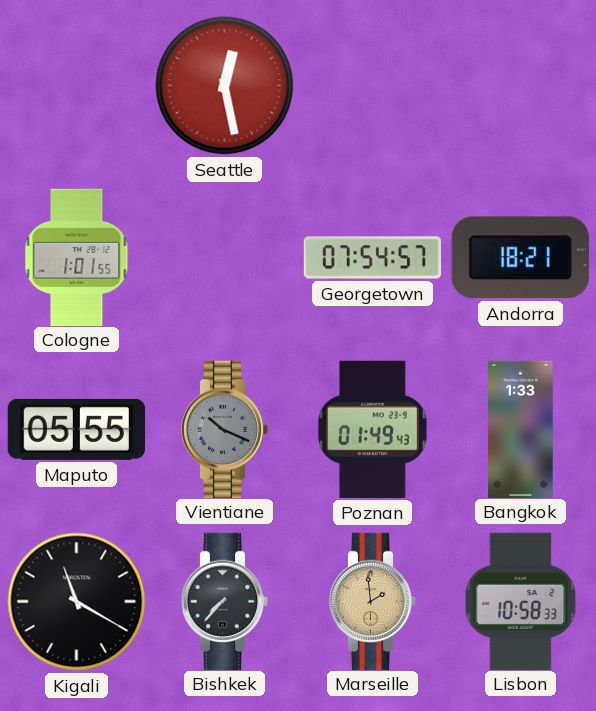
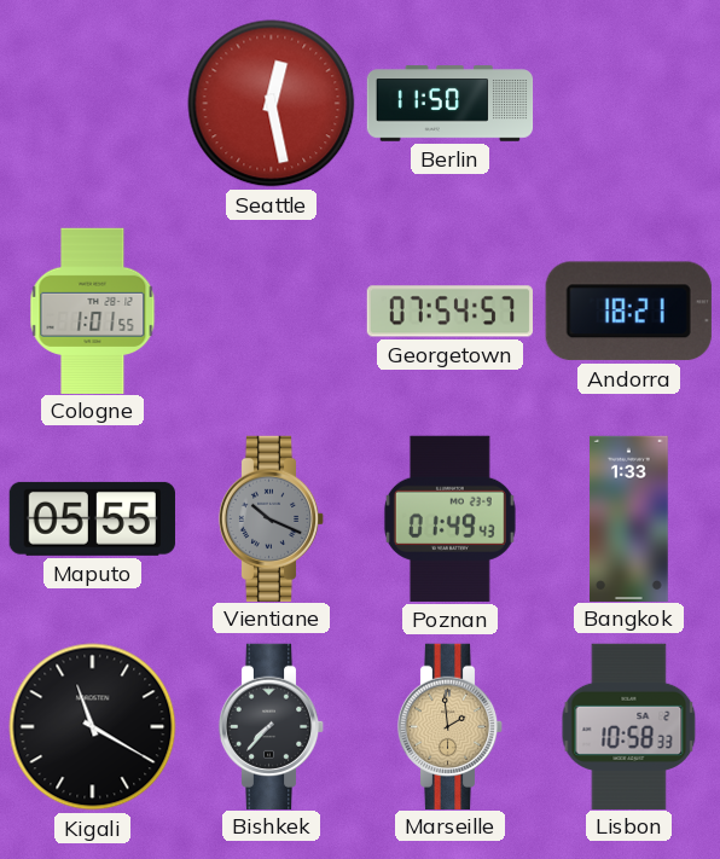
Berlin: none -> 11:50
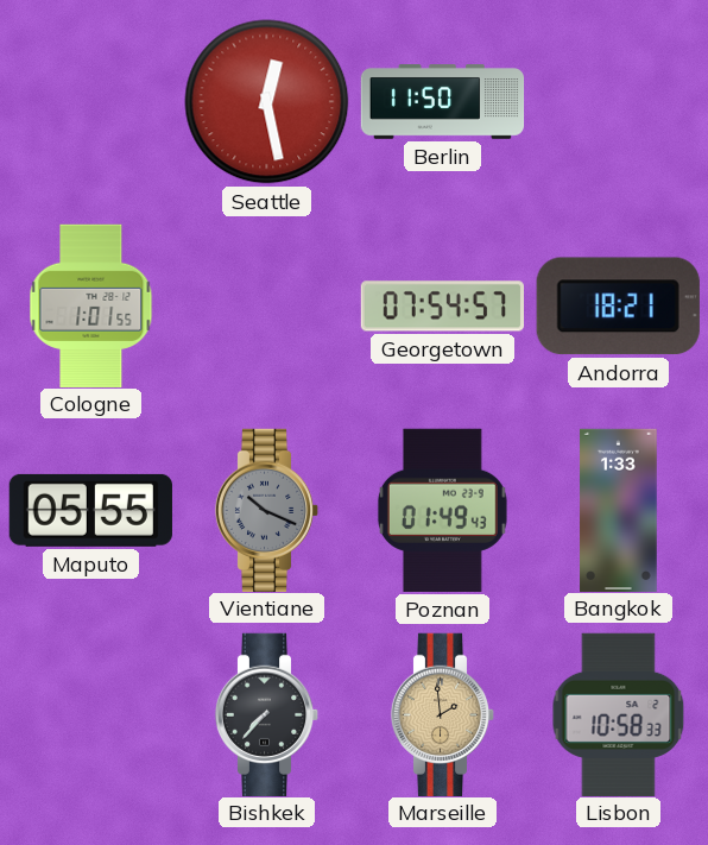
Kigali: 11:20 -> none
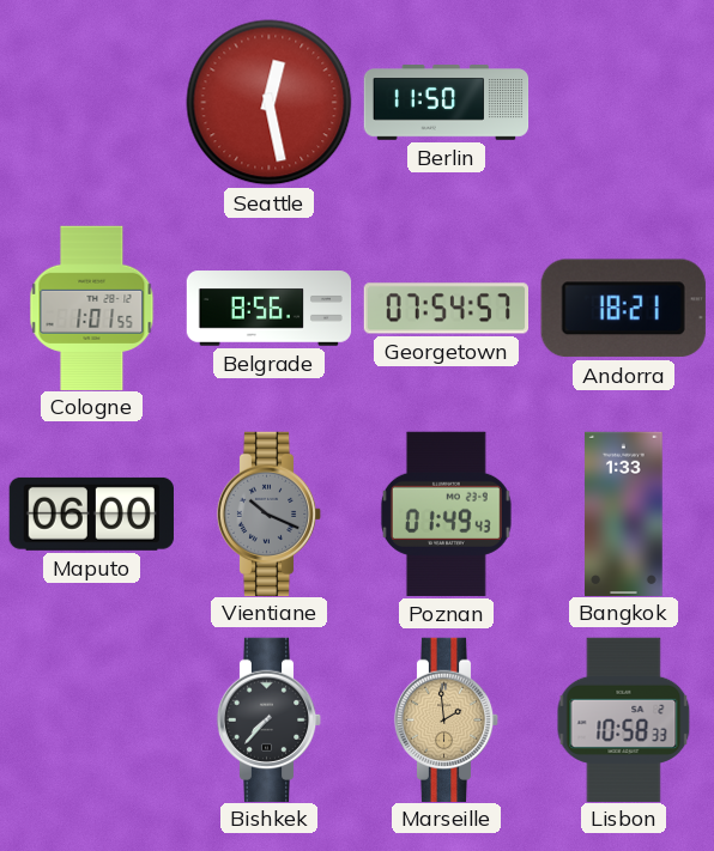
Belgrade: none -> 8:56
Maputo: 05:55 -> 06:00
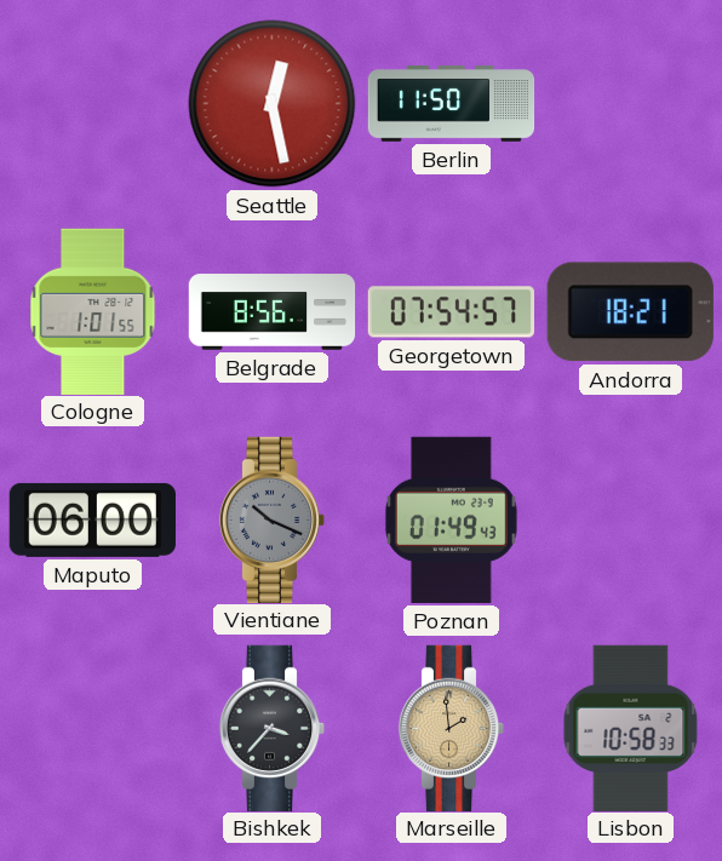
Bangkok: 1:33 -> none
Bishkek: 7:37 -> 3:37
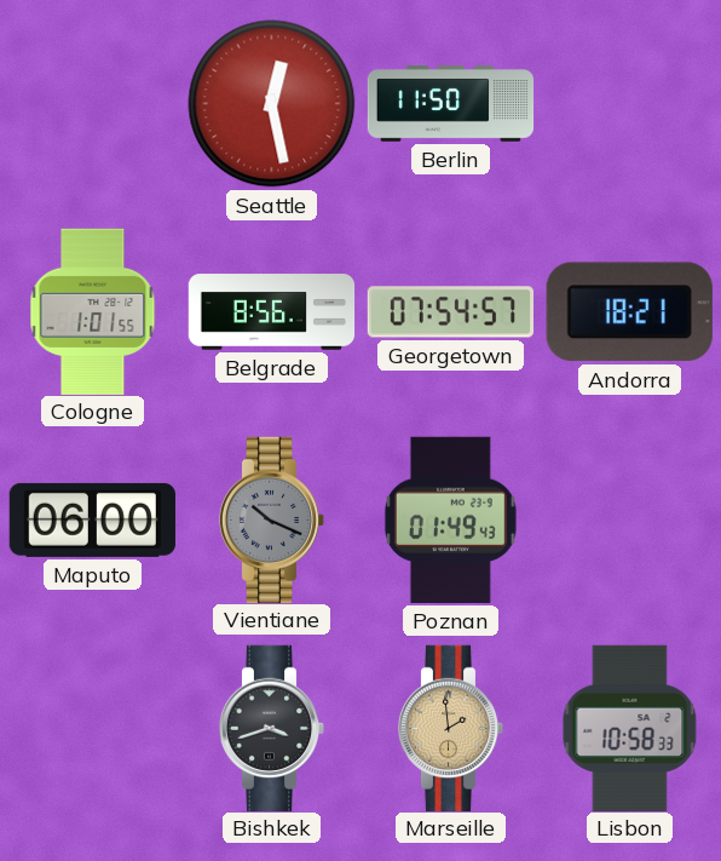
Bishkek: 3:37 -> 3:42
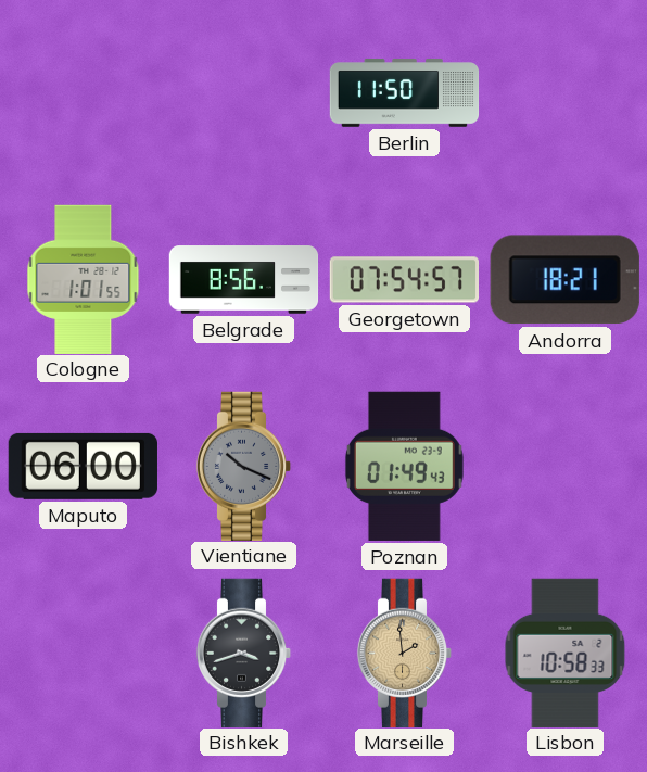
Seattle: 12:28 -> none
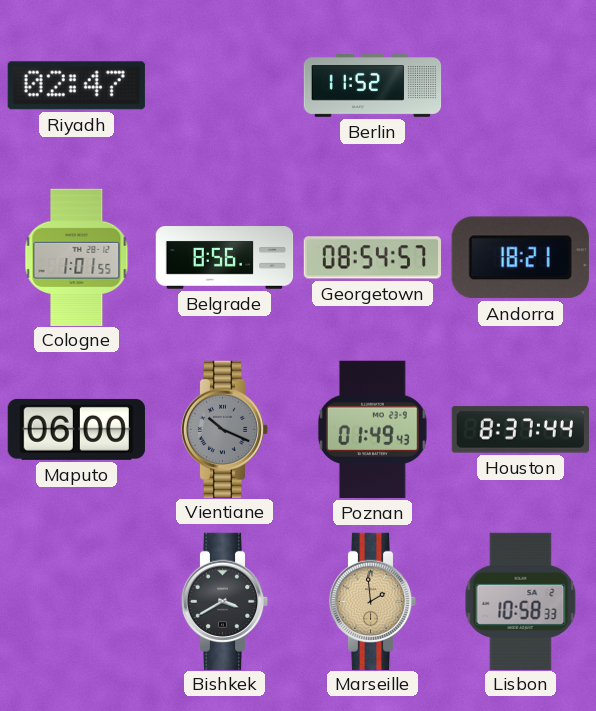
Riyadh: none -> 02:47
Berlin: 11:50 -> 11:52
Georgetown: 07:54 -> 08:54
Houston: none -> 8:37
Bishkek: 3:42 -> 3:40
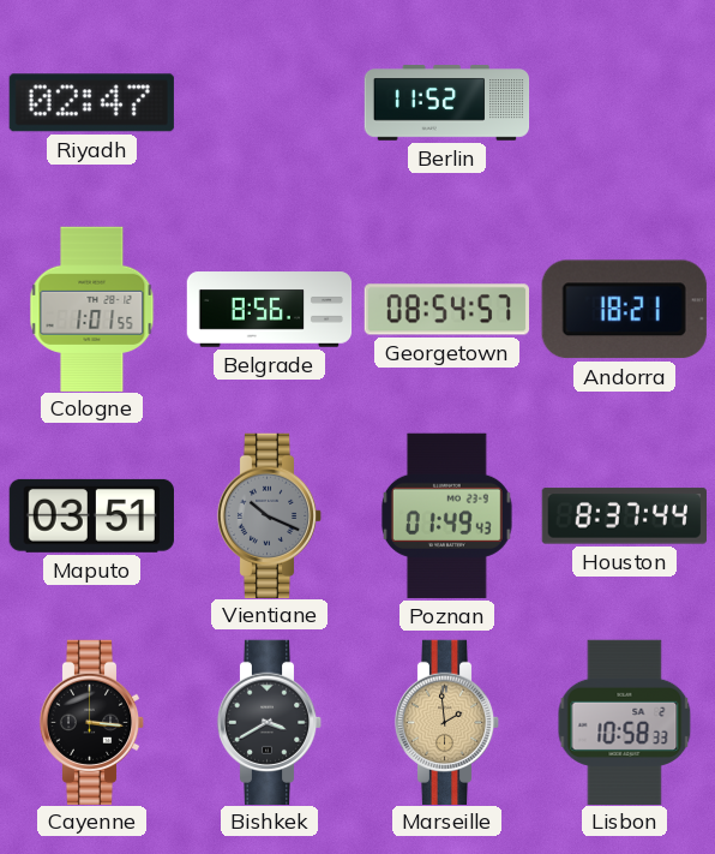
Maputo: 06:00 -> 03:51
Cayenne: none -> 3:16
